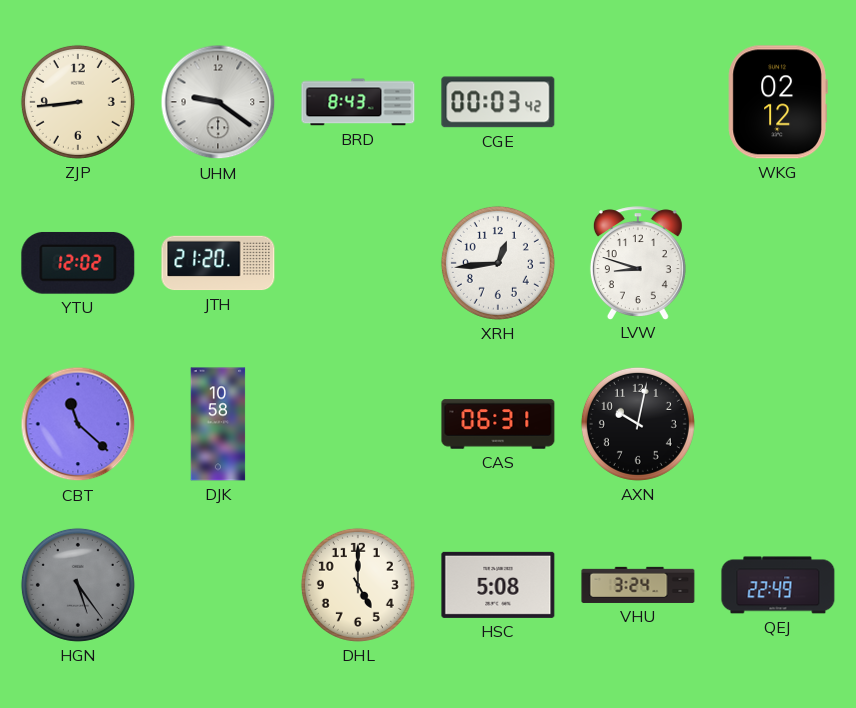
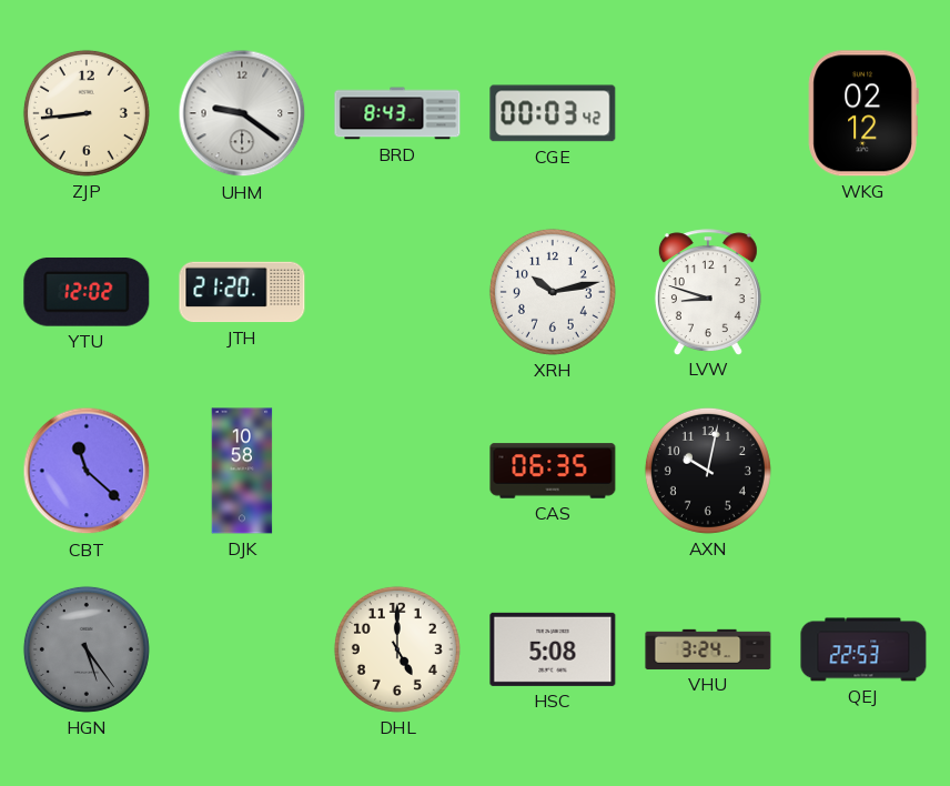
XRH: 12:44 -> 10:13
CAS: 06:31 -> 06:35
QEJ: 22:49 -> 22:53
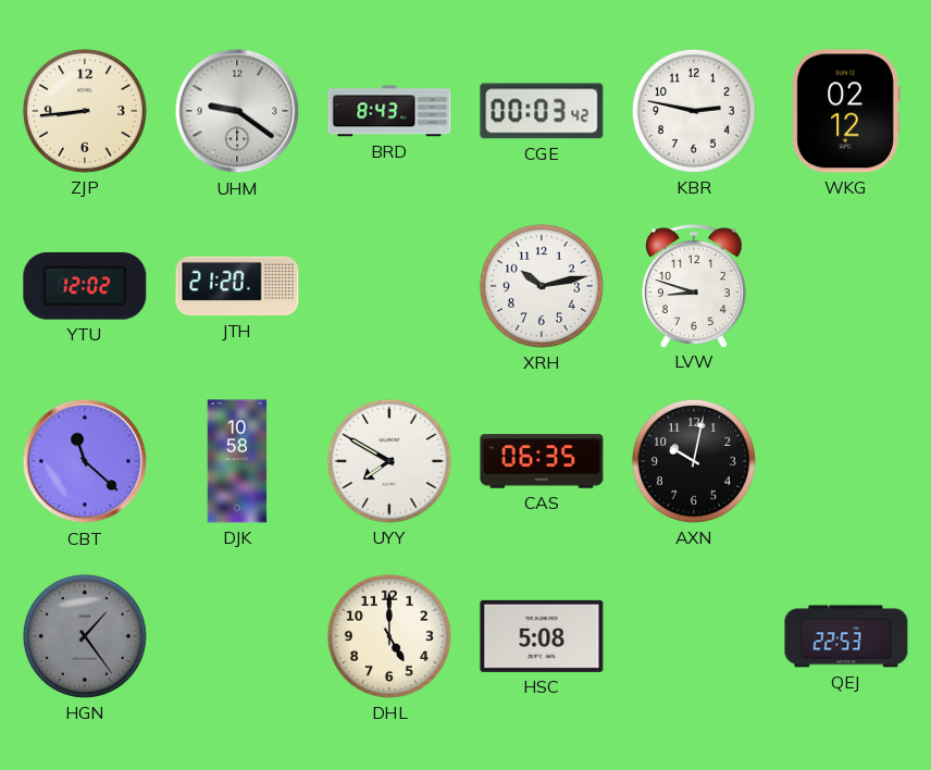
KBR: none -> 2:47
UYY: none -> 7:50
HGN: 5:24 -> 1:24
VHU: 3:24 -> none
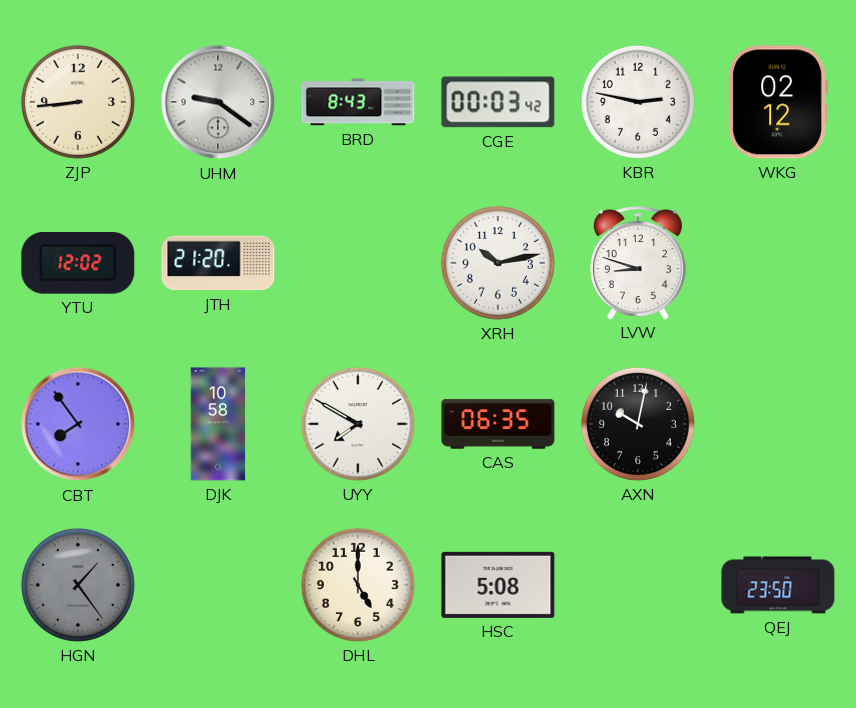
CBT: 11:22 -> 7:54
QEJ: 22:53 -> 23:50
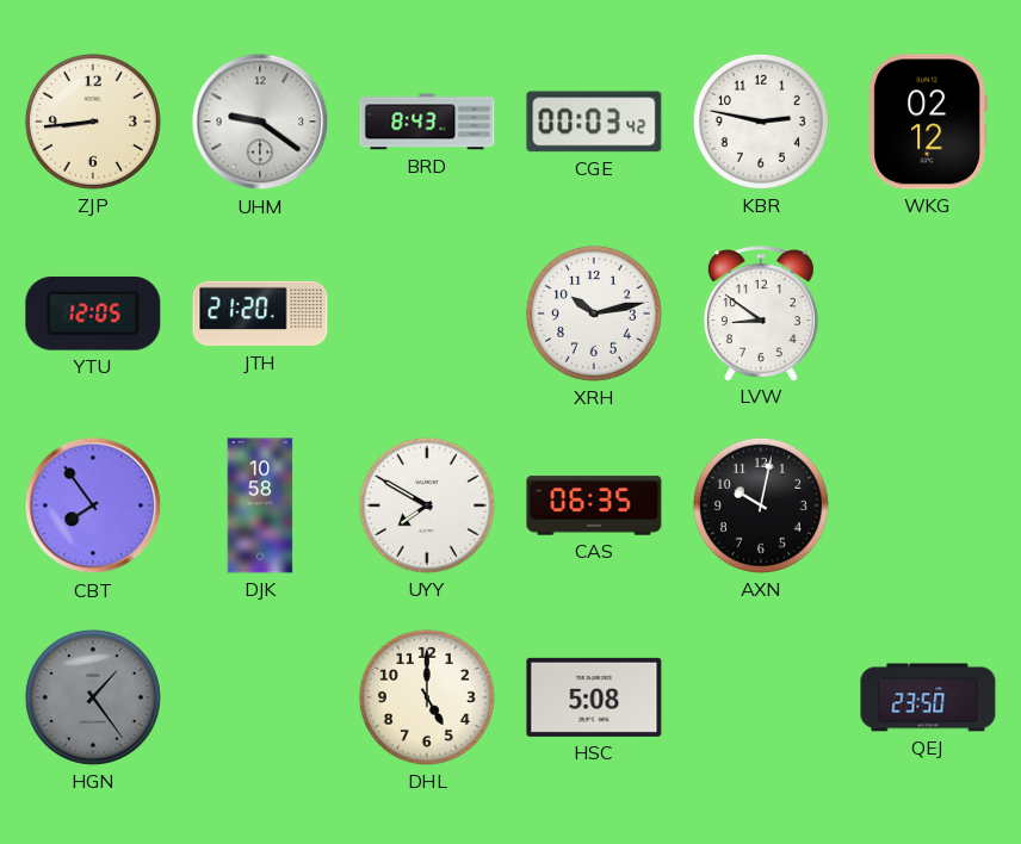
YTU: 12:02 -> 12:05
LVW: 8:48 -> 8:51
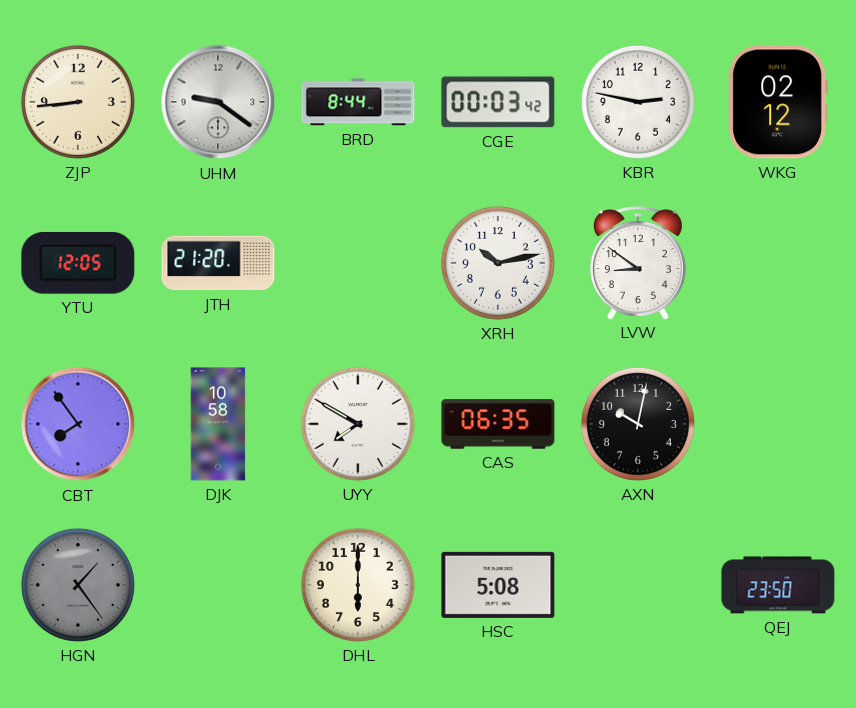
BRD: 8:43 -> 8:44
DHL: 5:00 -> 6:00
